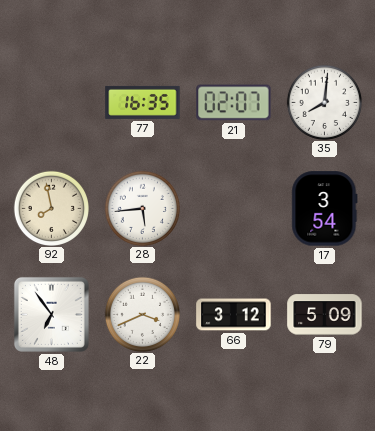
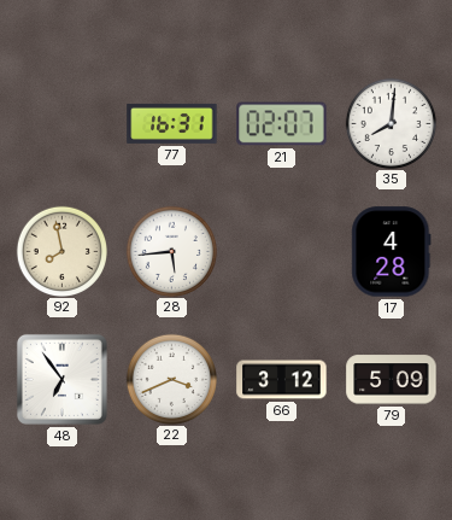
77: 16:35 -> 16:31
17: 3:54 -> 4:28
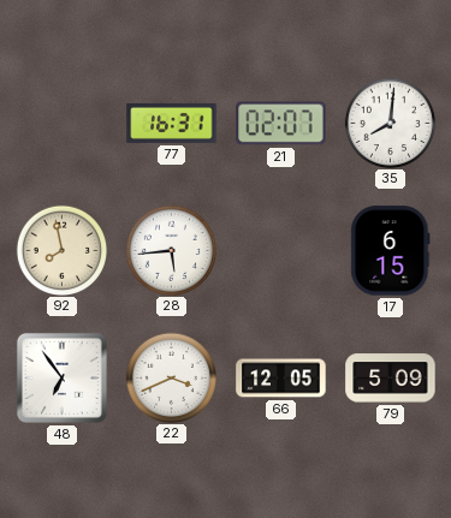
17: 4:28 -> 6:15
66: 3:12 -> 12:05
